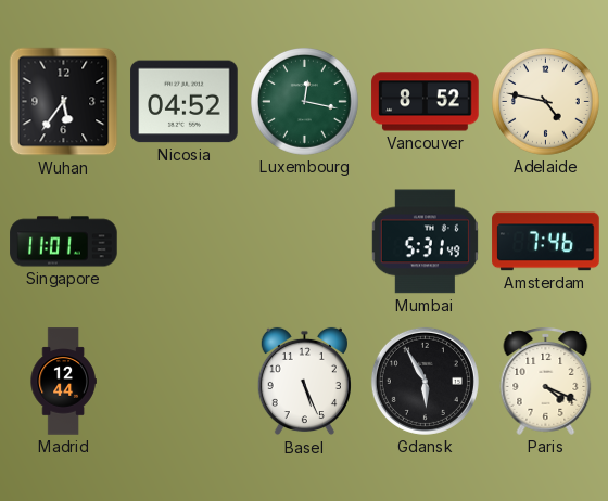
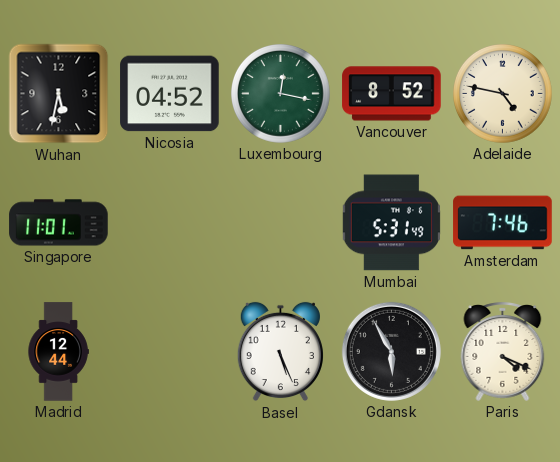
Wuhan: 5:36 -> 5:32
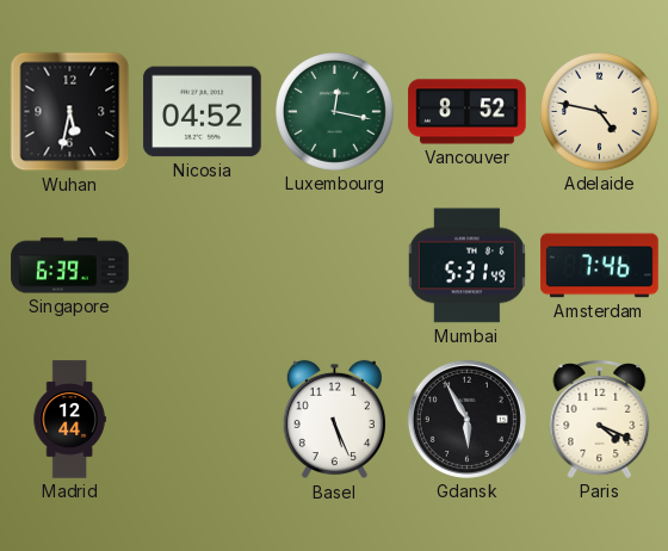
Singapore: 11:01 -> 6:39
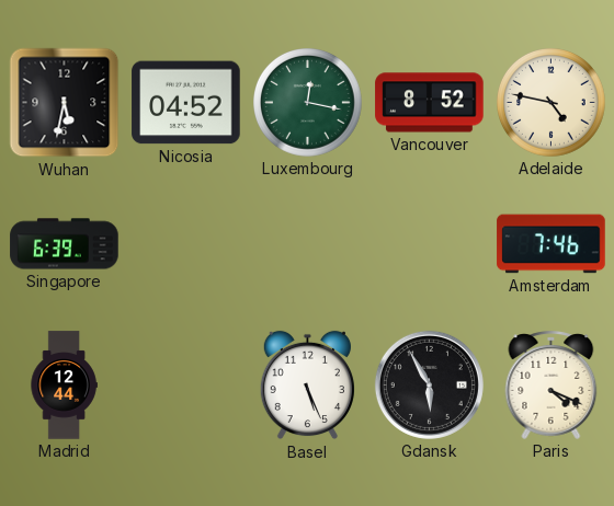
Mumbai: 5:31 -> none
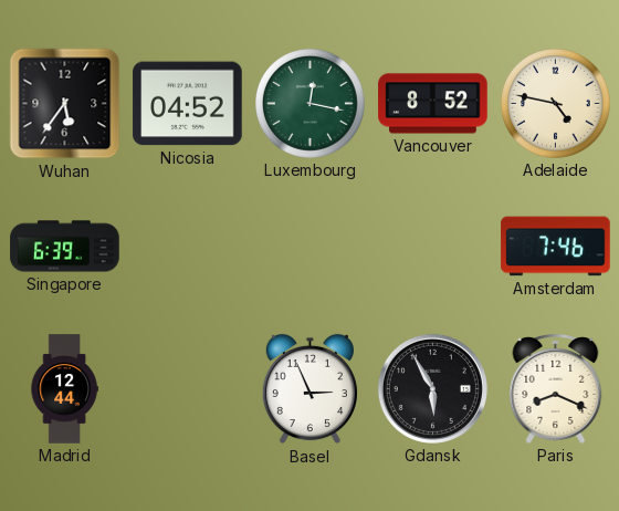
Wuhan: 5:32 -> 5:36
Basel: 5:26 -> 2:56
Paris: 4:19 -> 8:19
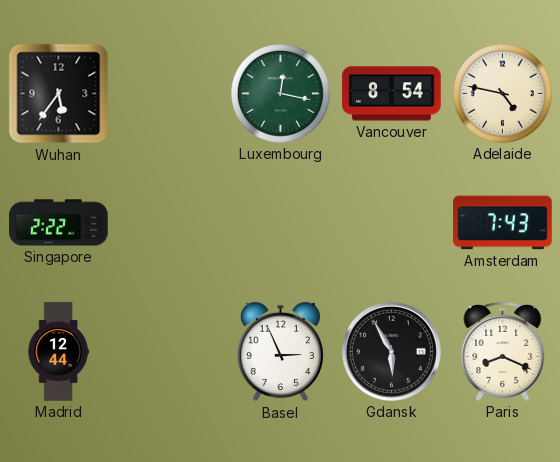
Nicosia: 04:52 -> none
Vancouver: 8:52 -> 8:54
Singapore: 6:39 -> 2:22
Amsterdam: 7:46 -> 7:43
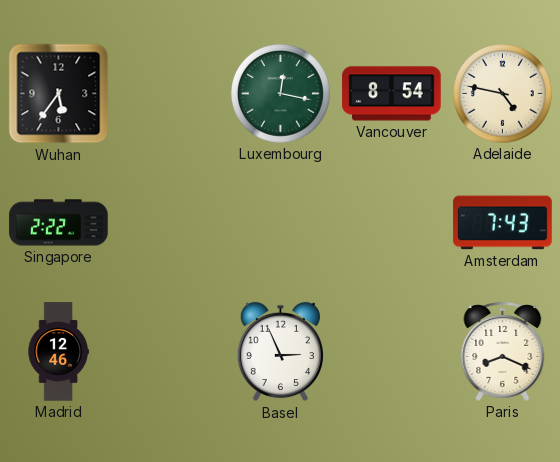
Madrid: 12:44 -> 12:46
Gdansk: 5:55 -> none
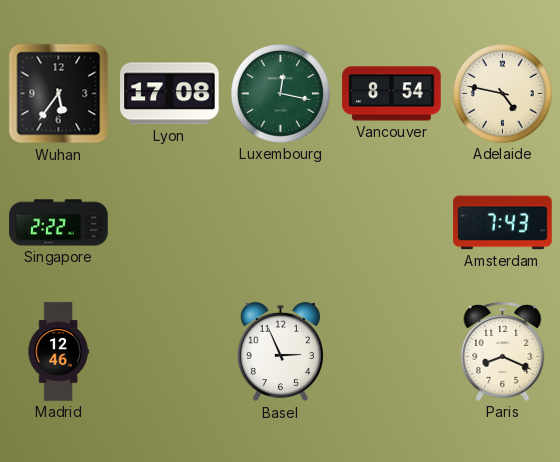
Lyon: none -> 17:08
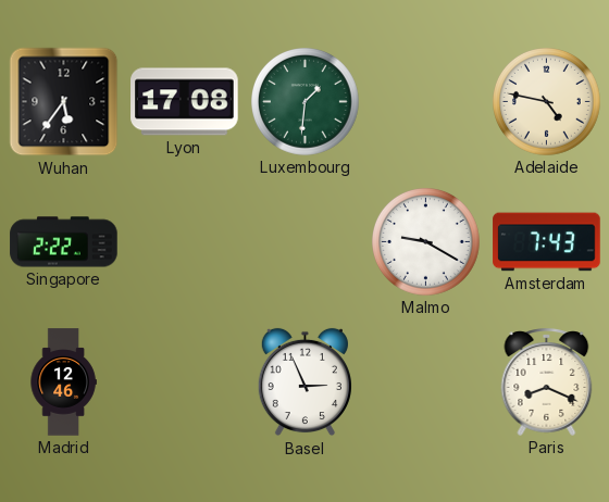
Luxembourg: 12:17 -> 1:31
Vancouver: 8:54 -> none
Malmo: none -> 9:20
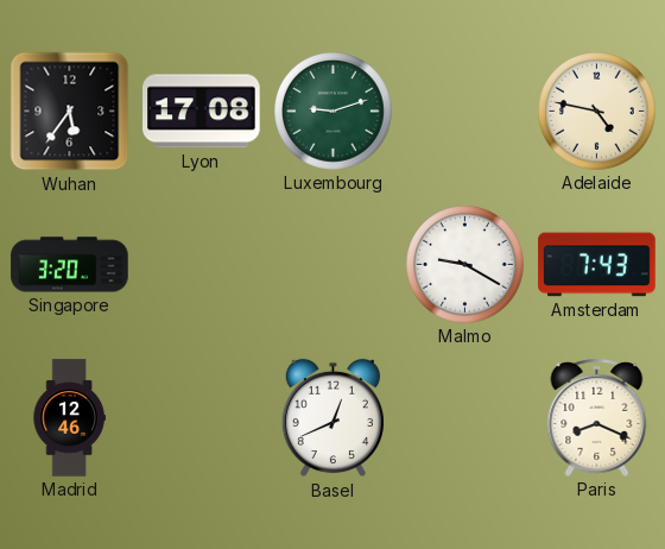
Luxembourg: 1:31 -> 9:12
Singapore: 2:22 -> 3:20
Basel: 2:56 -> 12:41
